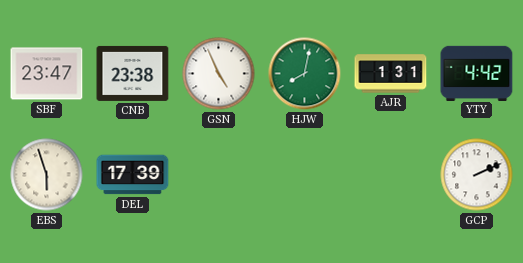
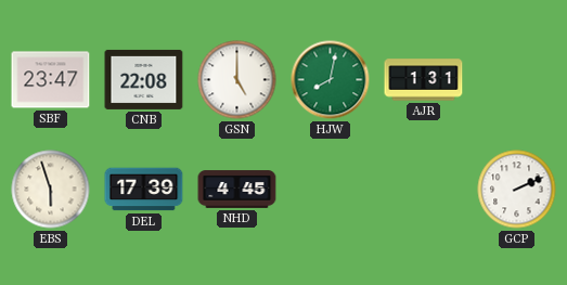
CNB: 23:38 -> 22:08
GSN: 4:56 -> 5:00
YTY: 4:42 -> none
NHD: none -> 4:45
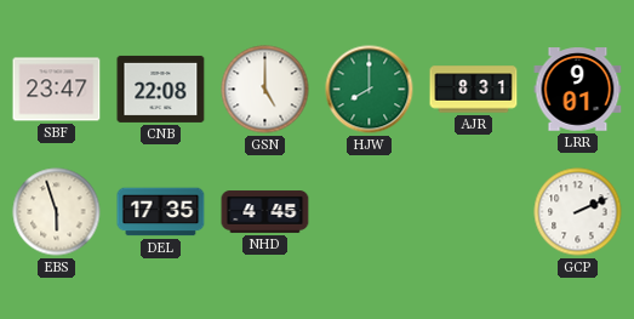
HJW: 8:02 -> 8:00
AJR: 1:31 -> 8:31
LRR: none -> 9:01
DEL: 17:39 -> 17:35
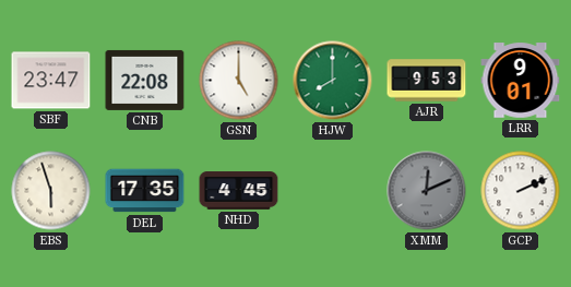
AJR: 8:31 -> 9:53
XMM: none -> 12:11
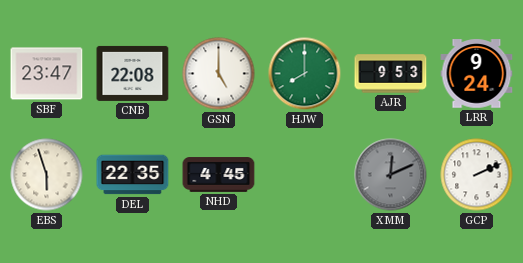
LRR: 9:01 -> 9:24
DEL: 17:35 -> 22:35
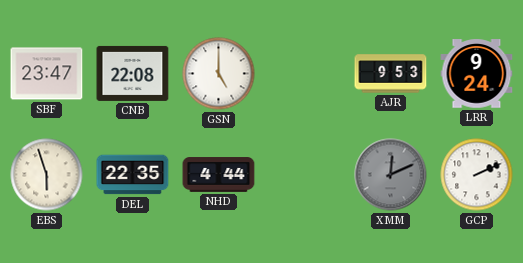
HJW: 8:00 -> none
NHD: 4:45 -> 4:44
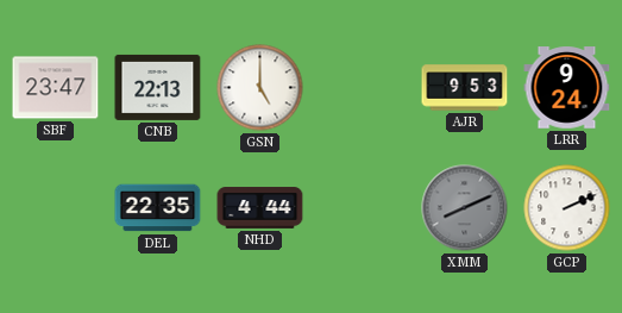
CNB: 22:08 -> 22:13
EBS: 5:57 -> none
XMM: 12:11 -> 8:11
